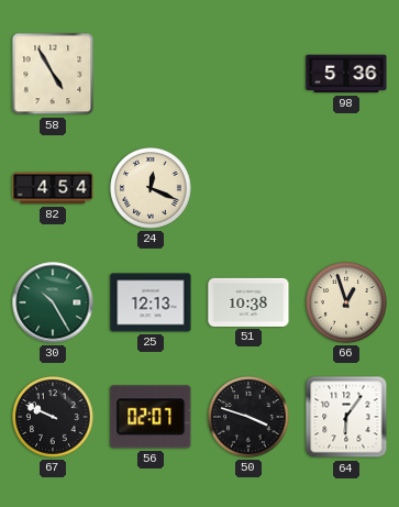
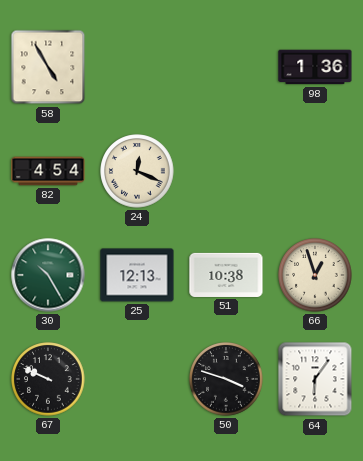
98: 5:36 -> 1:36
56: 02:07 -> none
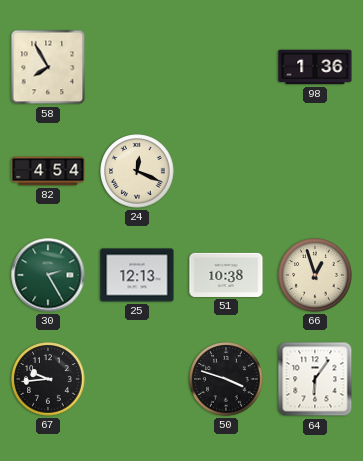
58: 4:55 -> 7:55
30: 10:25 -> 2:25
67: 9:49 -> 9:44
